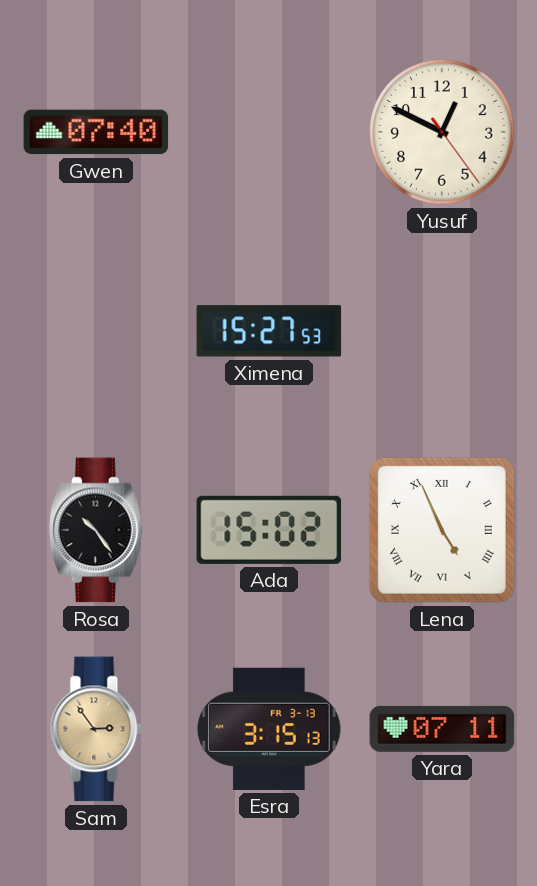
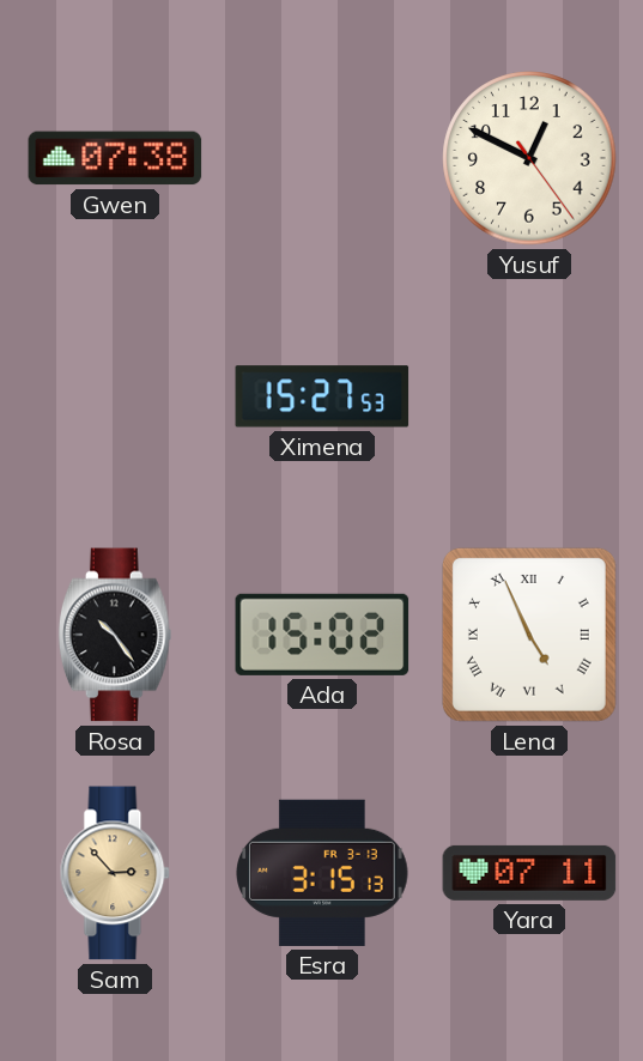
Gwen: 07:40 -> 07:38
Sam: 2:54 -> 2:53
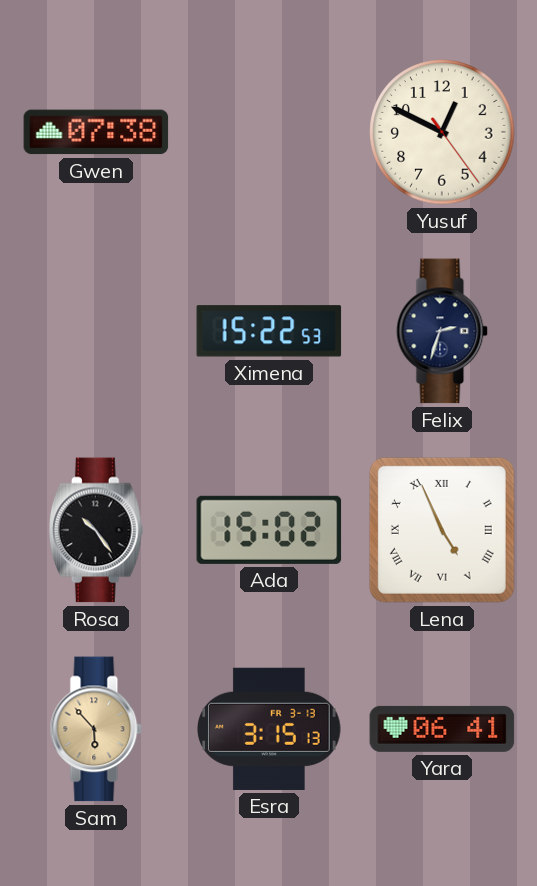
Ximena: 15:27 -> 15:22
Felix: none -> 2:33
Sam: 2:53 -> 5:53
Yara: 07:11 -> 06:41
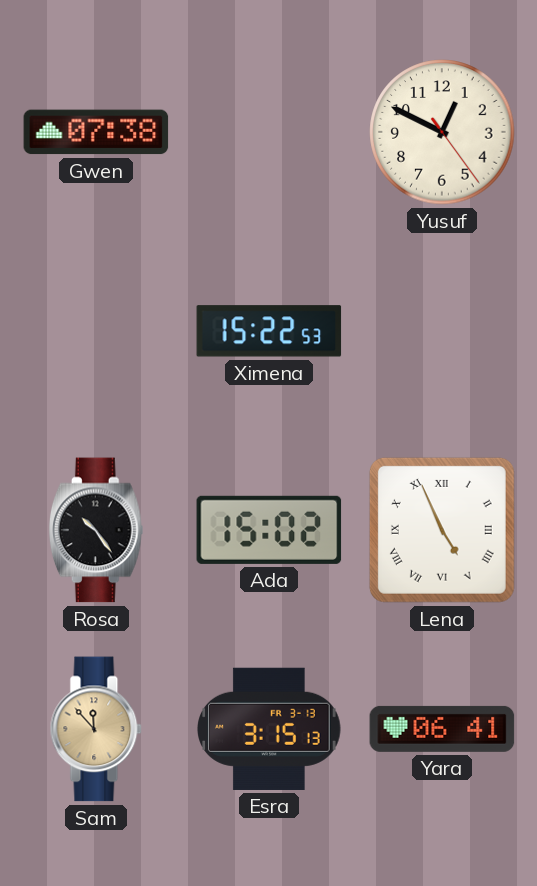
Felix: 2:33 -> none
Sam: 5:53 -> 11:53
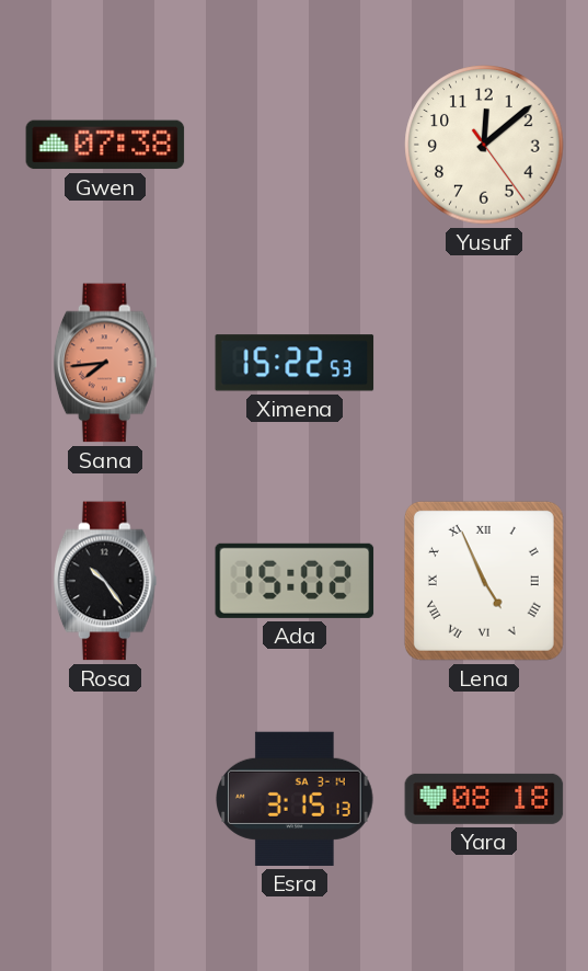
Yusuf: 12:49 -> 12:08
Sana: none -> 7:44
Sam: 11:53 -> none
Esra date: FR 3-13 -> SA 3-14
Yara: 06:41 -> 08:18
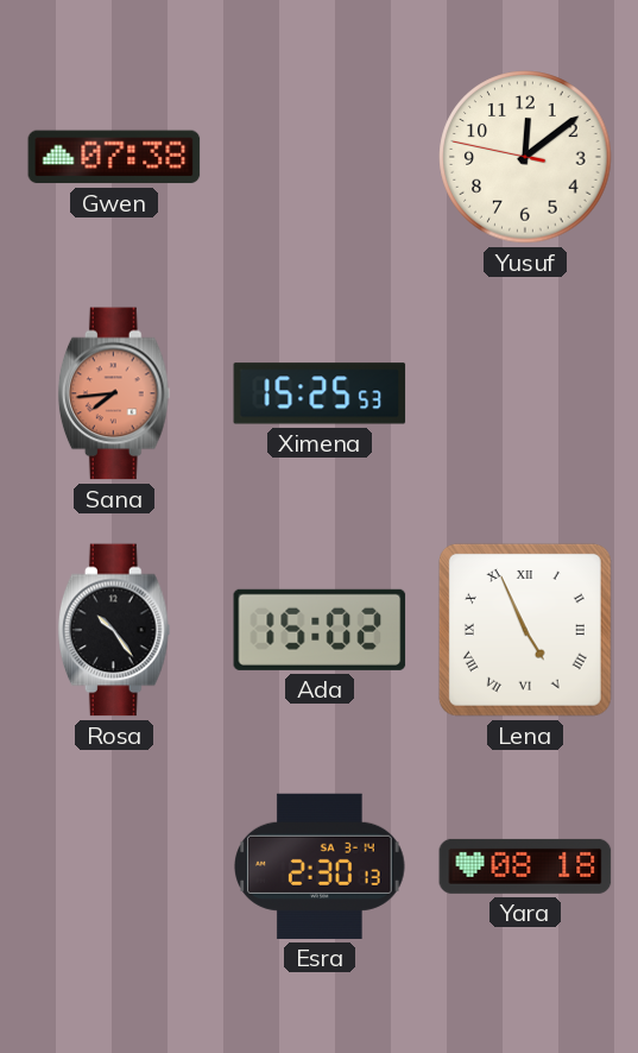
Yusuf: 12:08:24 -> 12:08:47
Ximena: 15:22 -> 15:25
Esra: 3:15 -> 2:30
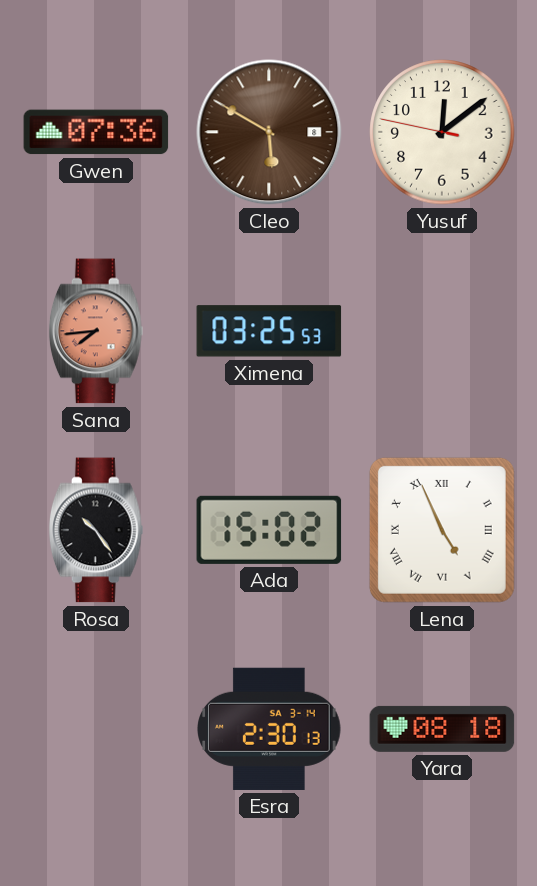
Gwen: 07:38 -> 07:36
Cleo: none -> 5:50
Ximena: 15:25 -> 03:25
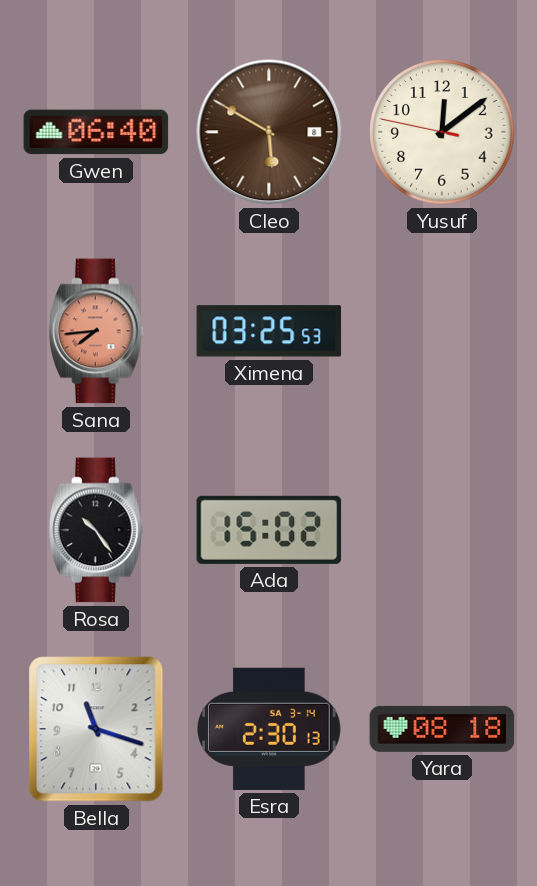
Gwen: 07:36 -> 06:40
Lena: 4:56 -> none
Bella: none -> 11:18
